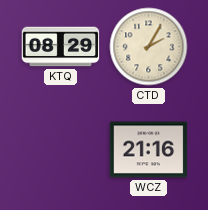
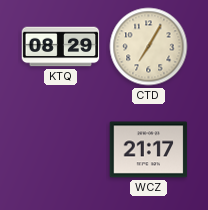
CTD: 2:05 -> 7:05
WCZ: 21:16 -> 21:17
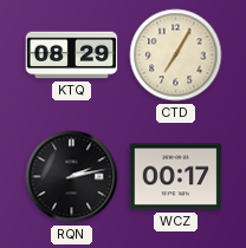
RQN: none -> 2:13
WCZ: 21:17 -> 00:17
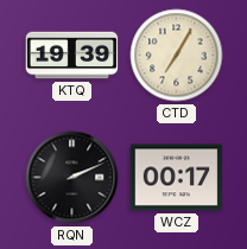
KTQ: 08:29 -> 19:39
RQN: 2:13 -> 2:11
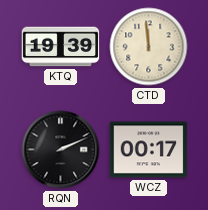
CTD: 7:05 -> 11:59
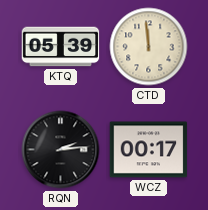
KTQ: 19:39 -> 05:39
RQN: 2:11 -> 2:14
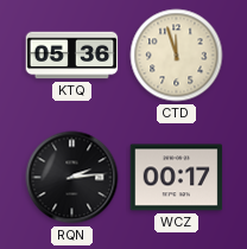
KTQ: 05:39 -> 05:36
CTD: 11:59 -> 11:57
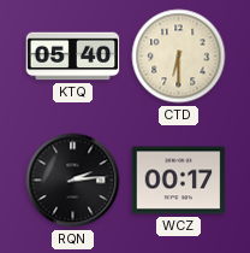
KTQ: 05:36 -> 05:40
CTD: 11:57 -> 6:30
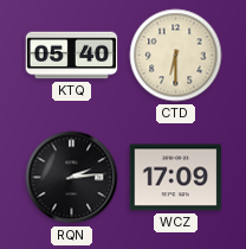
WCZ: 00:17 -> 17:09
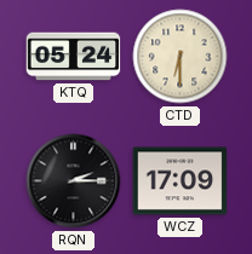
KTQ: 05:40 -> 05:24
RQN: 2:14 -> 2:15
